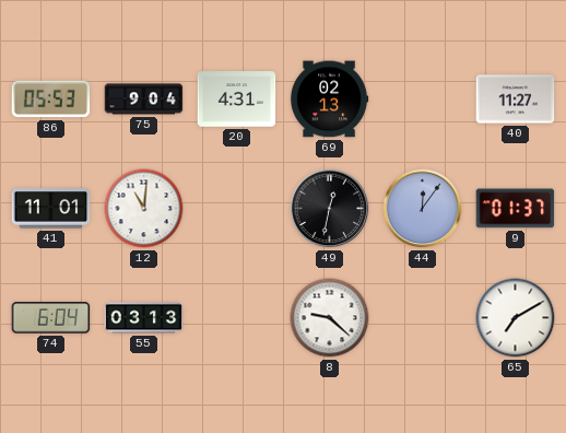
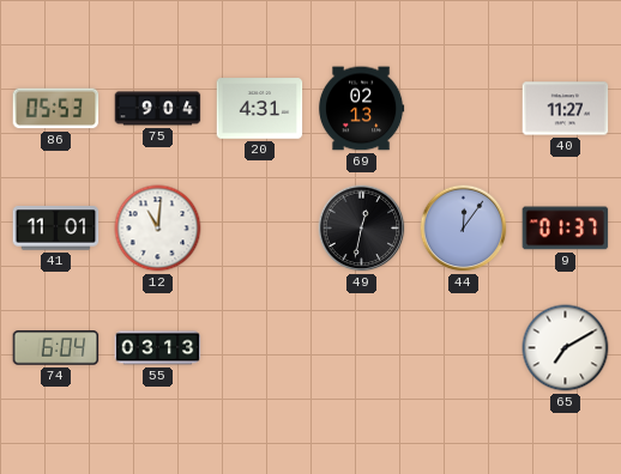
8: 9:22 -> none
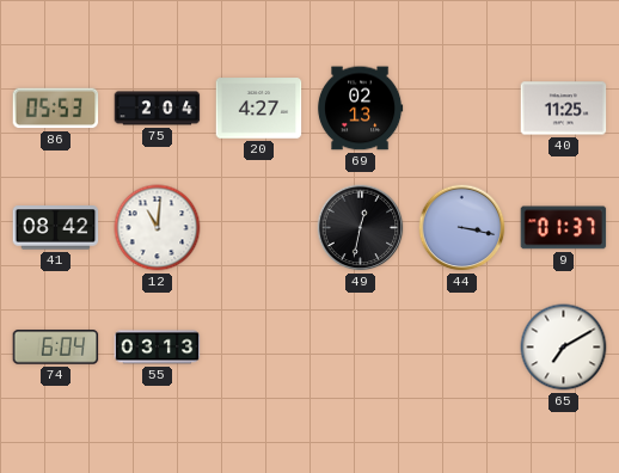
75: 9:04 -> 2:04
20: 4:31 -> 4:27
40: 11:27 -> 11:25
41: 11:01 -> 08:42
44: 12:06 -> 3:17
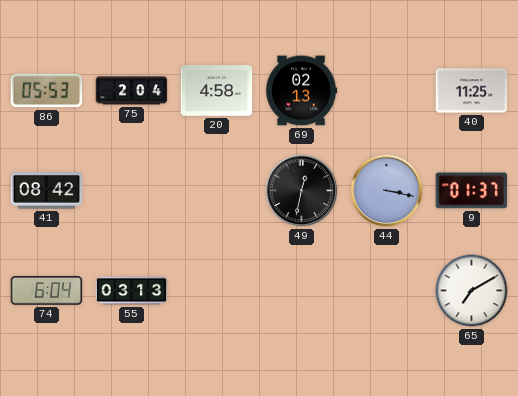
20: 4:27 -> 4:58
12: 11:01 -> none
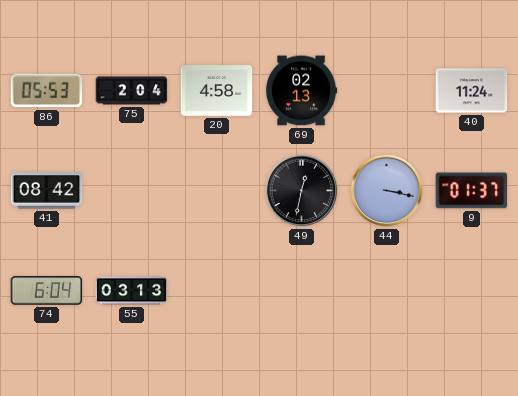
40: 11:25 -> 11:24
65: 7:10 -> none
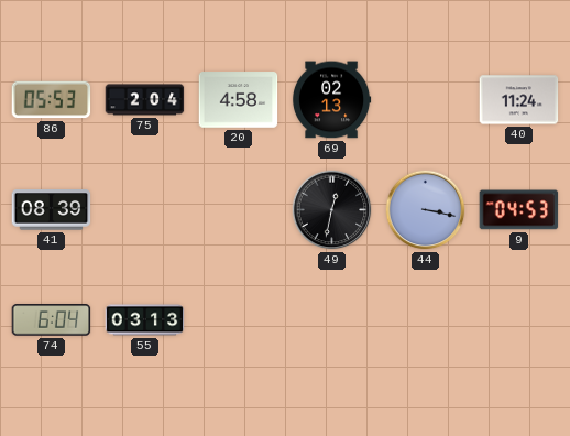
41: 08:42 -> 08:39
9: 01:37 -> 04:53
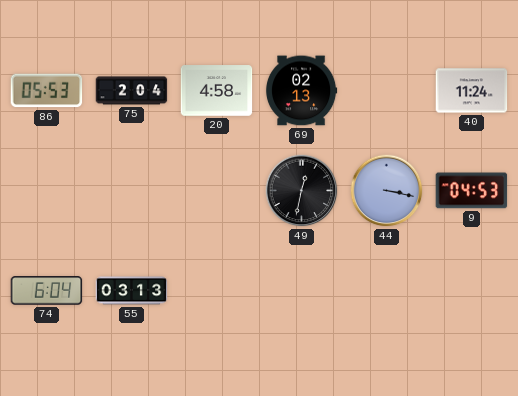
41: 08:39 -> none
